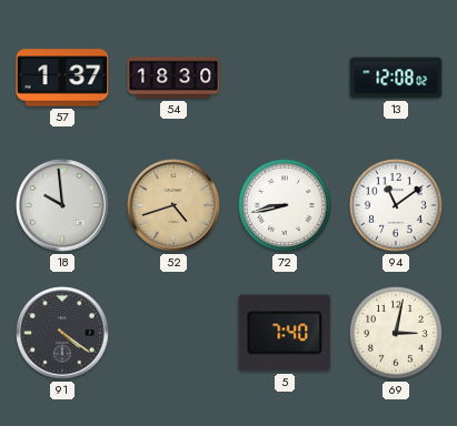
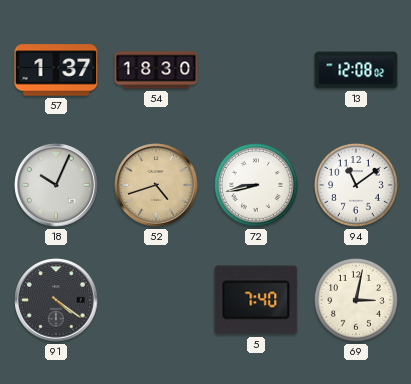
18: 9:59 -> 10:04
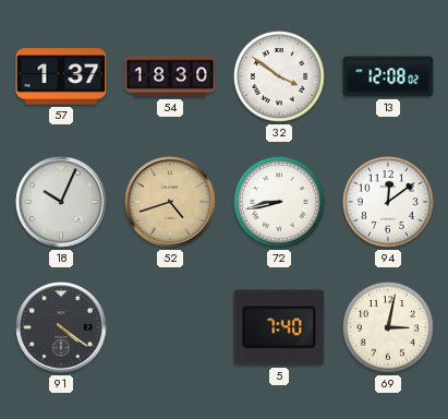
32: none -> 3:51
94: 11:09 -> 12:09
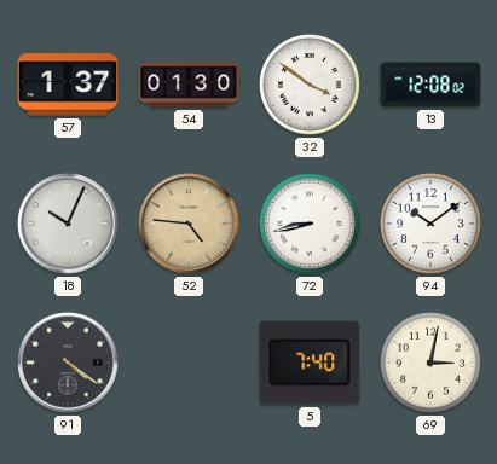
54: 18:30 -> 01:30
52: 4:42 -> 4:46
94: 12:09 -> 10:09
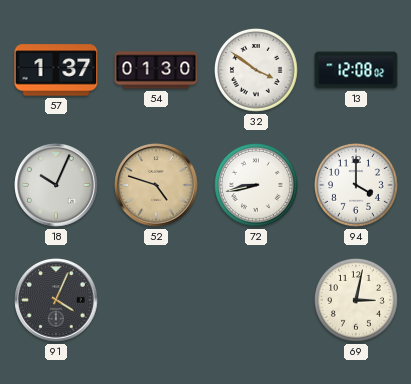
52: 4:46 -> 4:48
94: 10:09 -> 4:00
91: 4:21 -> 4:04
5: 7:40 -> none
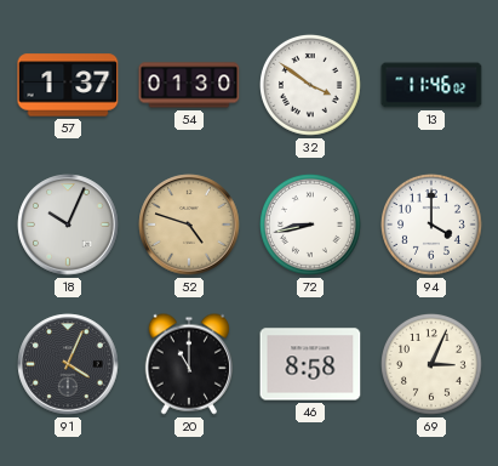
13: 12:08 -> 11:46
20: none -> 11:00
46: none -> 8:58
69: 3:02 -> 3:04
